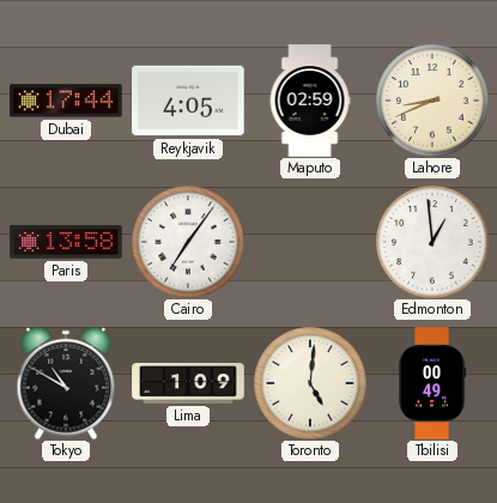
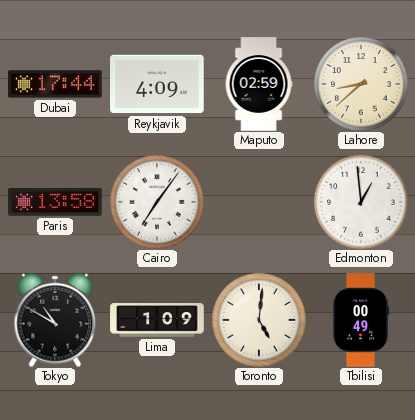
Reykjavik: 4:05 -> 4:09
Lahore: 8:41 -> 8:38
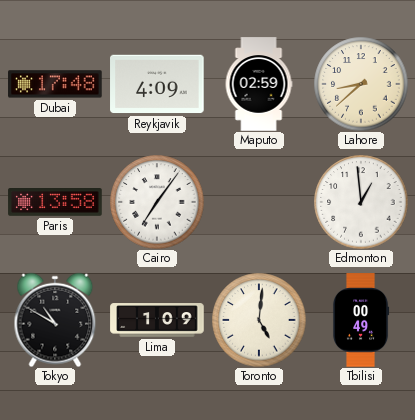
Dubai: 17:44 -> 17:48
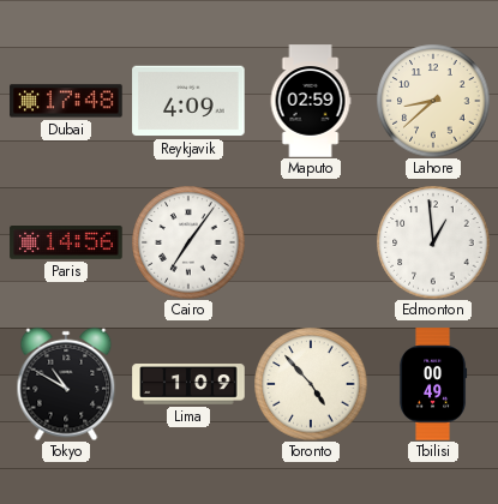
Paris: 13:58 -> 14:56
Toronto: 5:01 -> 4:53
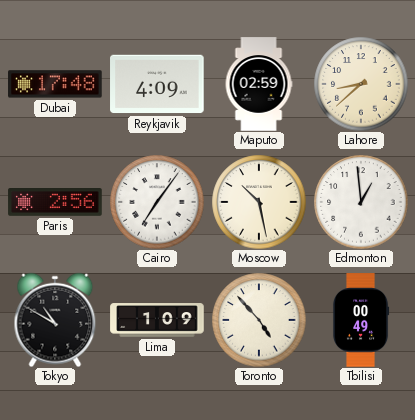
Paris: 14:56 -> 2:56
Moscow: none -> 10:28
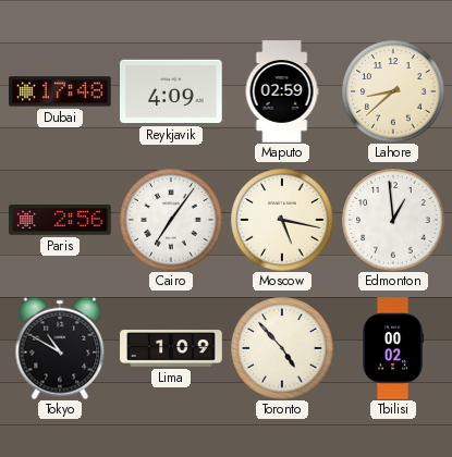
Moscow: 10:28 -> 5:17
Tbilisi: 00:49 -> 00:02
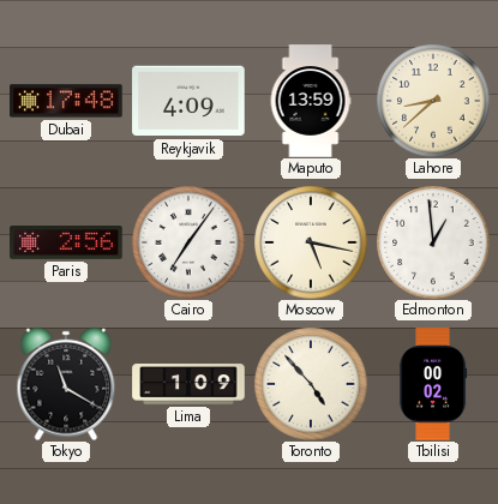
Maputo: 02:59 -> 13:59
Tokyo: 10:50 -> 11:20
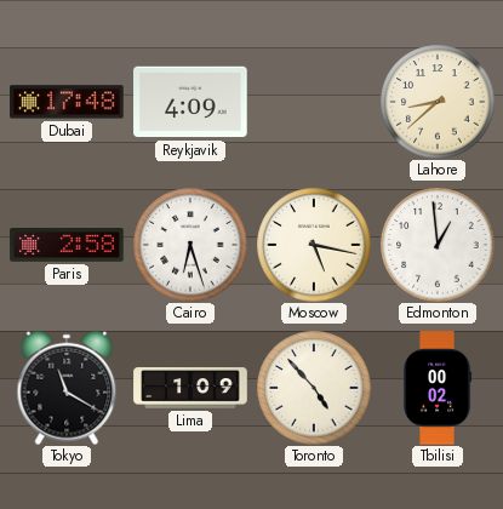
Maputo: 13:59 -> none
Paris: 2:56 -> 2:58
Cairo: 7:06 -> 6:27
